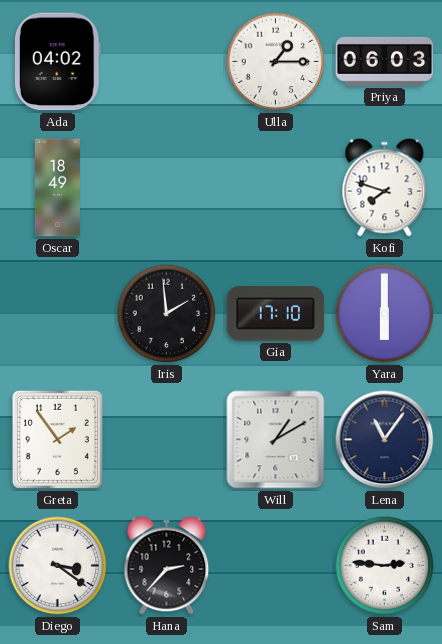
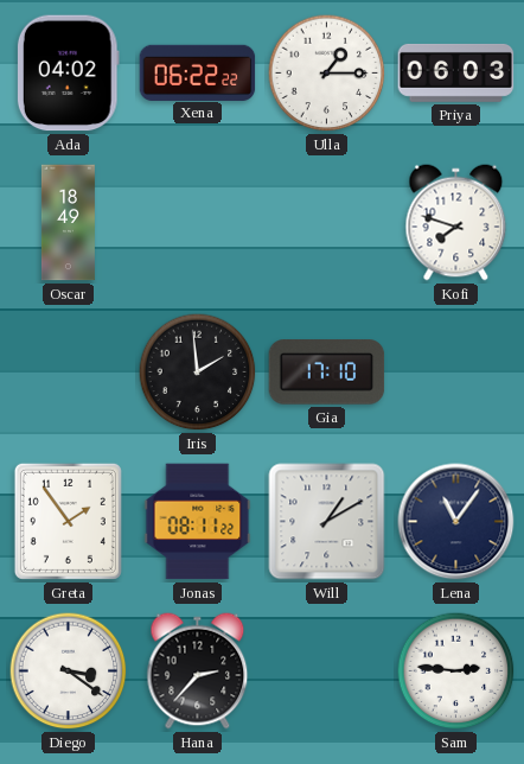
Xena: none -> 06:22
Yara: 6:00 -> none
Jonas: none -> 08:11
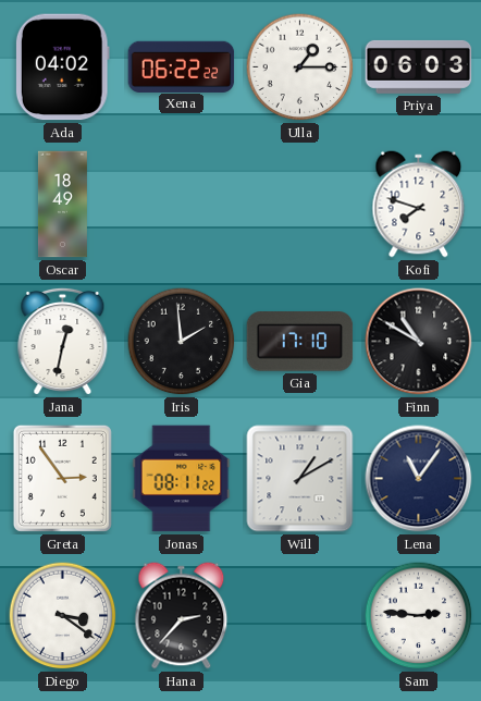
Jana: none -> 12:32
Finn: none -> 10:50
Greta: 1:54 -> 2:54
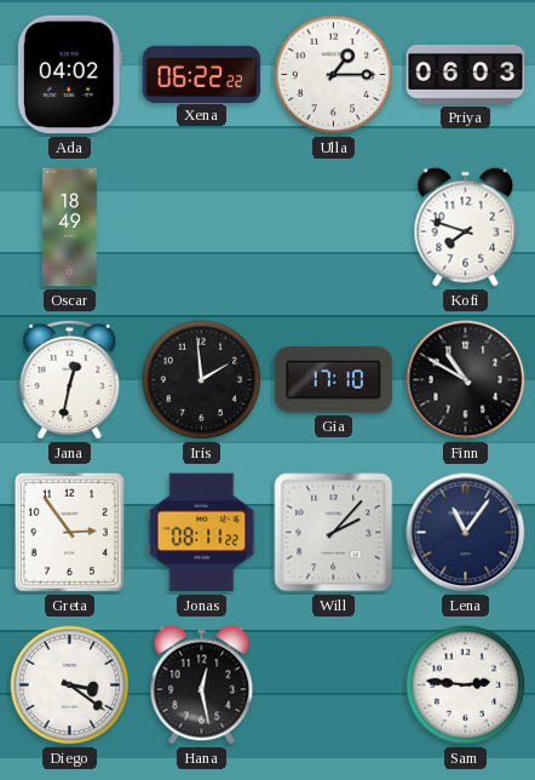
Will: 1:10 -> 2:07
Hana: 2:37 -> 12:28
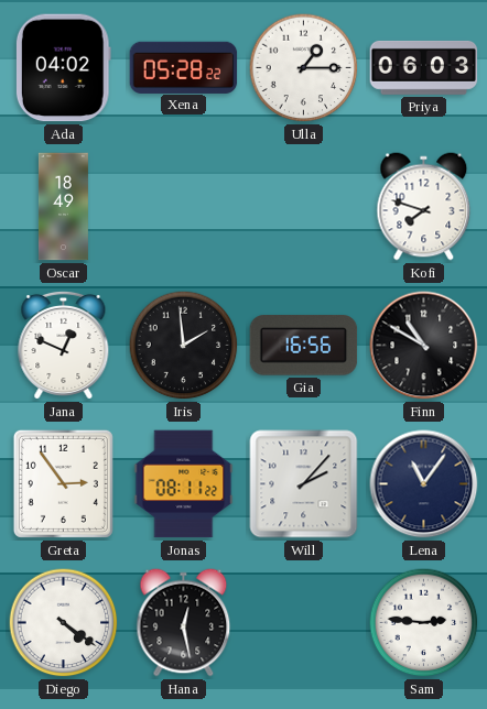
Xena: 06:22 -> 05:28
Jana: 12:32 -> 12:49
Gia: 17:10 -> 16:56
Diego: 3:21 -> 4:21
